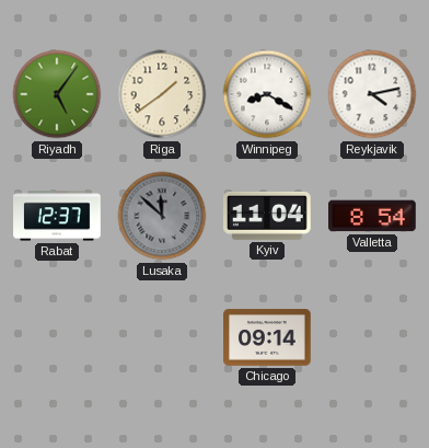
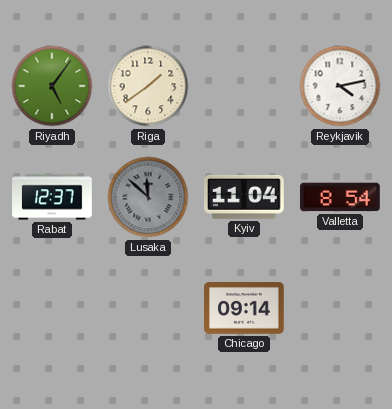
Winnipeg: 8:20 -> none
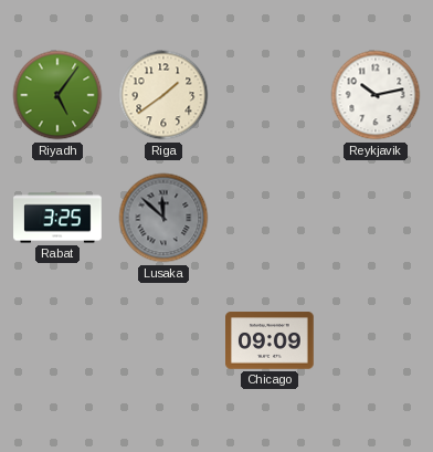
Reykjavik: 4:13 -> 10:13
Rabat: 12:37 -> 3:25
Kyiv: 11:04 -> none
Valletta: 8:54 -> none
Chicago: 09:14 -> 09:09
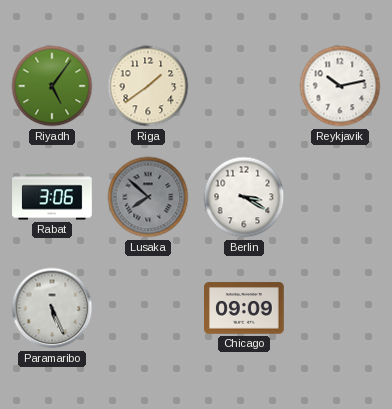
Rabat: 3:25 -> 3:06
Lusaka: 11:52 -> 7:52
Berlin: none -> 3:20
Paramaribo: none -> 5:26
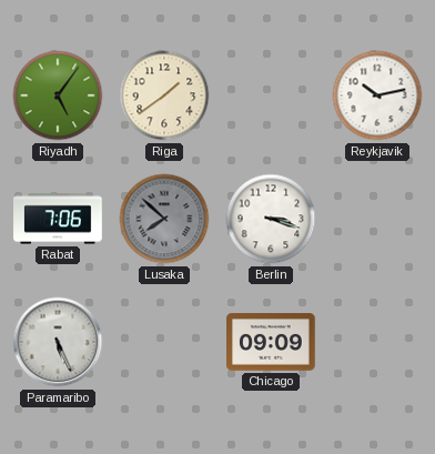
Rabat: 3:06 -> 7:06
Berlin: 3:20 -> 3:18
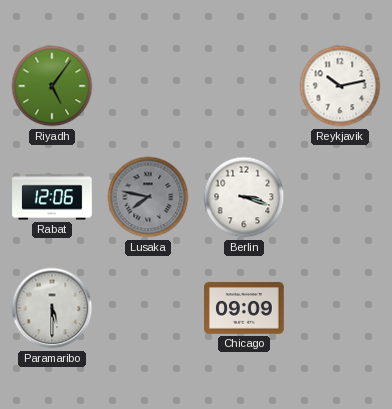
Riga: 1:39 -> none
Rabat: 7:06 -> 12:06
Lusaka: 7:52 -> 7:47
Paramaribo: 5:26 -> 5:30
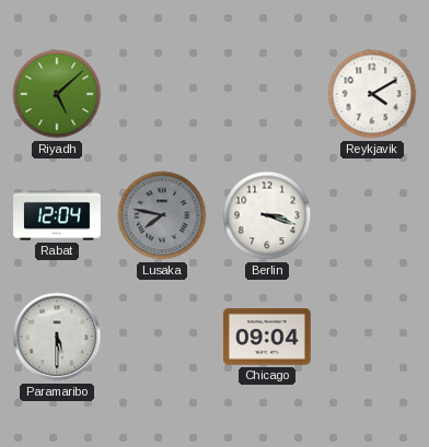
Riyadh: 5:06 -> 5:08
Reykjavik: 10:13 -> 4:10
Rabat: 12:06 -> 12:04
Chicago: 09:09 -> 09:04
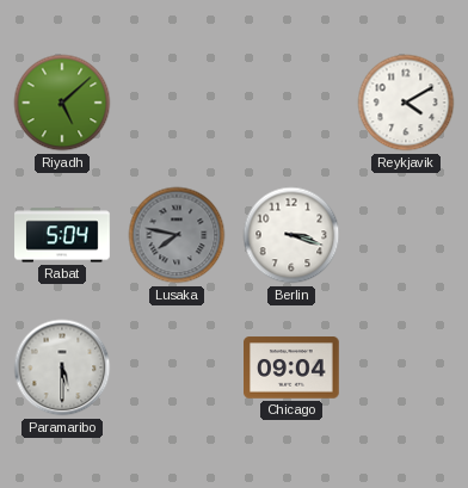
Rabat: 12:04 -> 5:04
